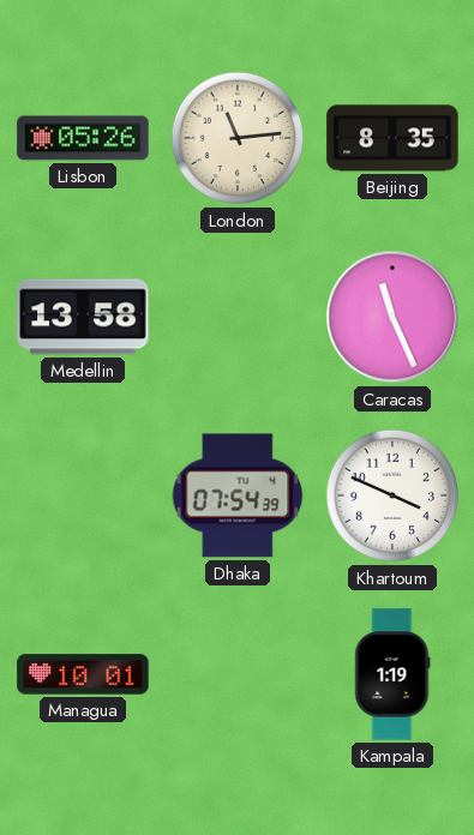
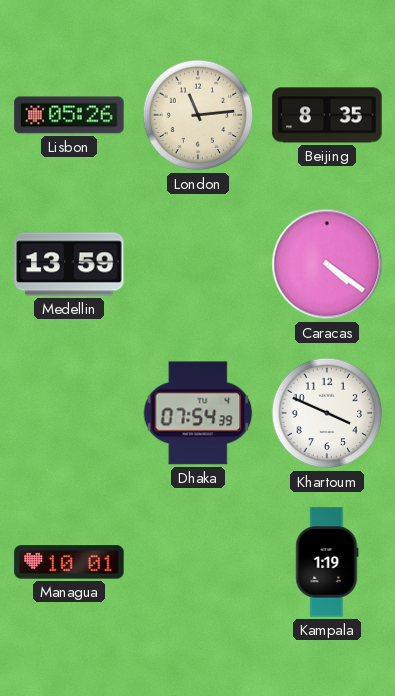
Medellin: 13:58 -> 13:59
Caracas: 11:26 -> 4:21
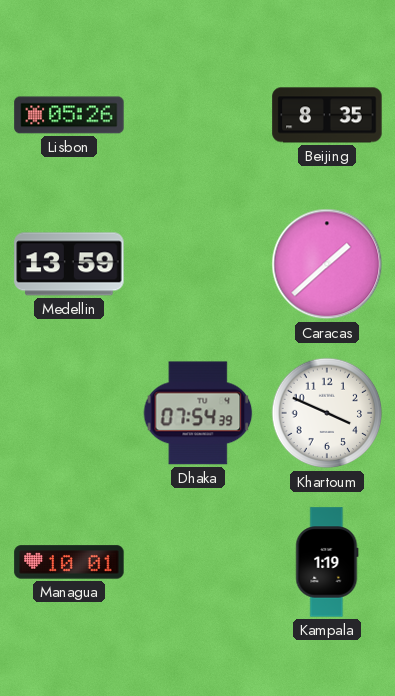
London: 11:14 -> none
Caracas: 4:21 -> 1:38
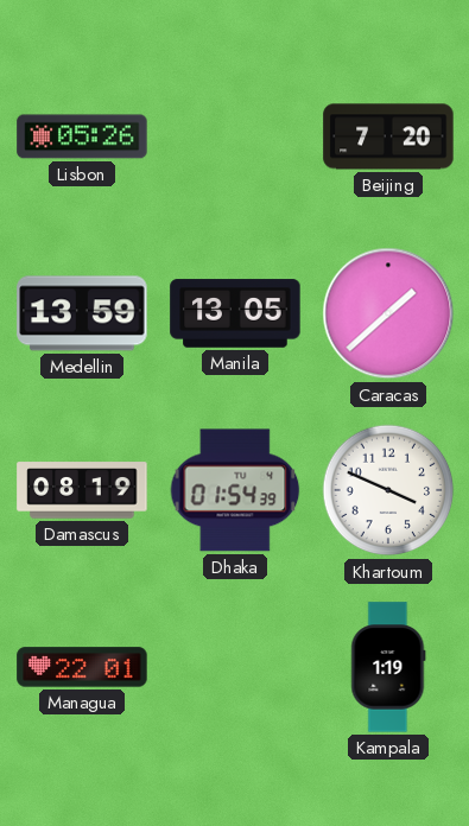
Beijing: 8:35 -> 7:20
Manila: none -> 13:05
Damascus: none -> 08:19
Dhaka: 07:54 -> 01:54
Managua: 10:01 -> 22:01
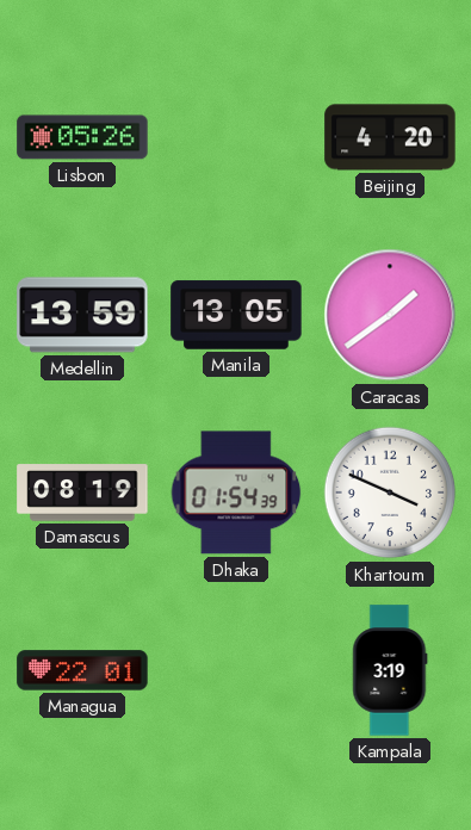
Beijing: 7:20 -> 4:20
Caracas: 1:38 -> 1:39
Kampala: 1:19 -> 3:19
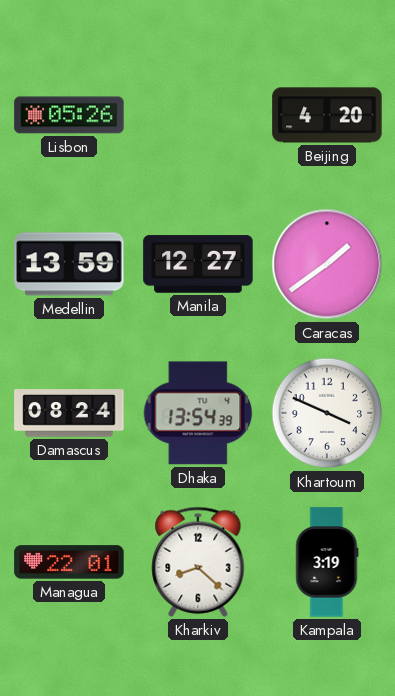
Manila: 13:05 -> 12:27
Damascus: 08:19 -> 08:24
Dhaka: 01:54 -> 13:54
Kharkiv: none -> 8:22
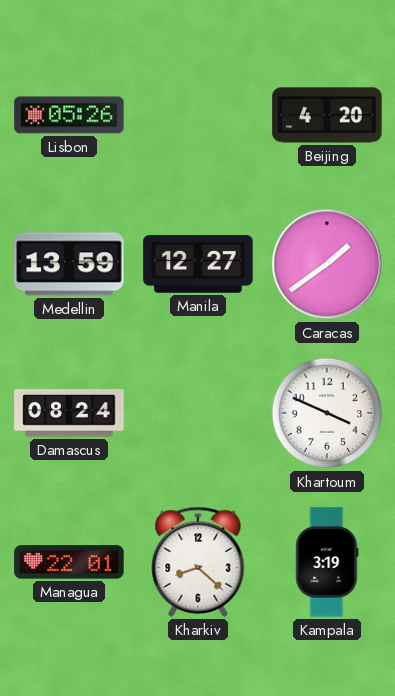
Dhaka: 13:54 -> none
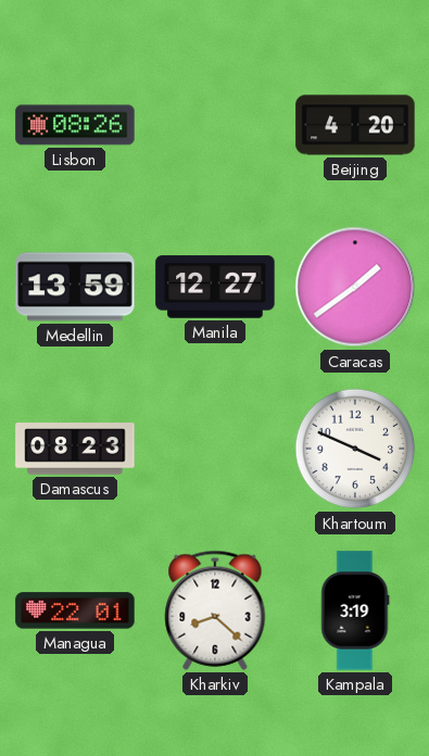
Lisbon: 05:26 -> 08:26
Damascus: 08:24 -> 08:23
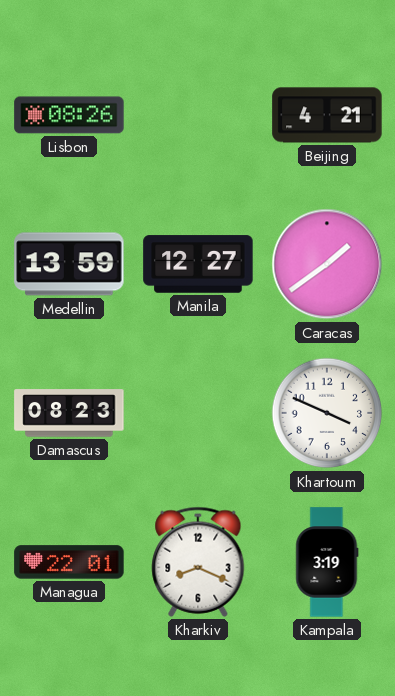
Beijing: 4:20 -> 4:21
Kharkiv: 8:22 -> 8:19
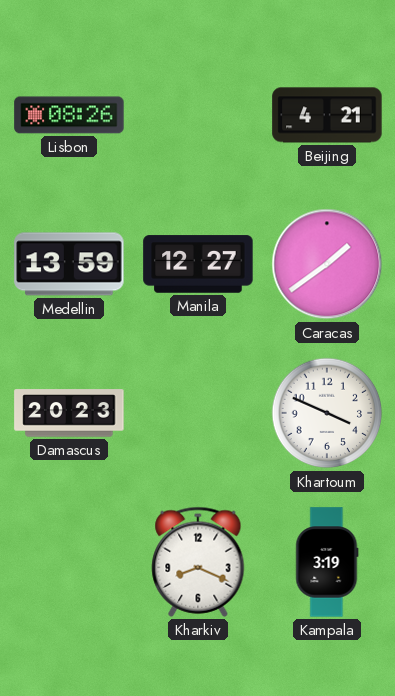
Damascus: 08:23 -> 20:23
Managua: 22:01 -> none
